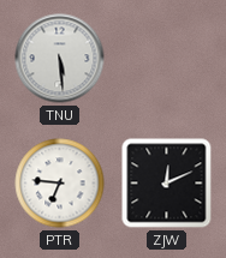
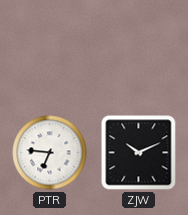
TNU: 5:29 -> none
ZJW: 12:11 -> 10:11
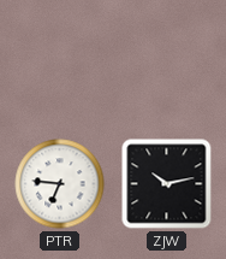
ZJW: 10:11 -> 10:13
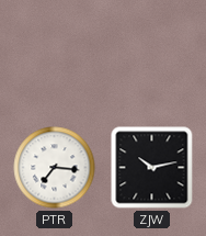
PTR: 6:46 -> 7:16
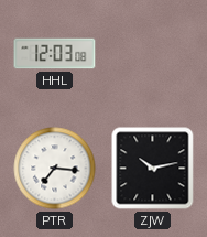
HHL: none -> 12:03
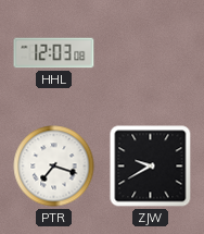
PTR: 7:16 -> 7:18
ZJW: 10:13 -> 9:40
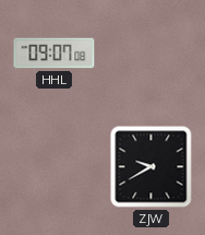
HHL: 12:03 -> 09:07
PTR: 7:18 -> none
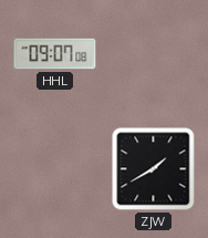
ZJW: 9:40 -> 1:40
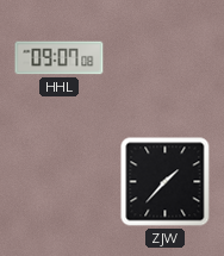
ZJW: 1:40 -> 1:37
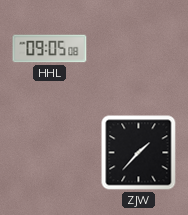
HHL: 09:07 -> 09:05
